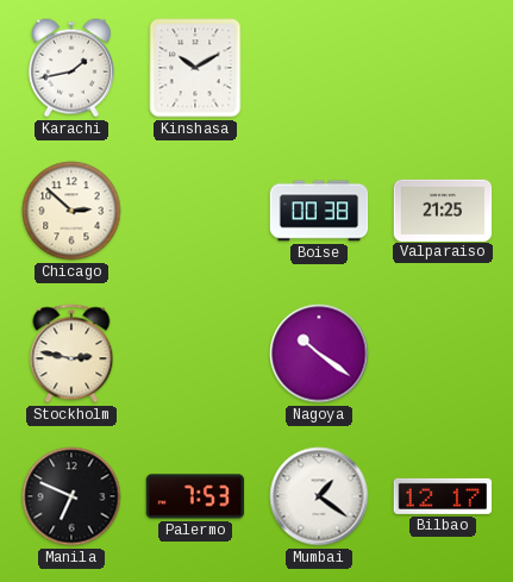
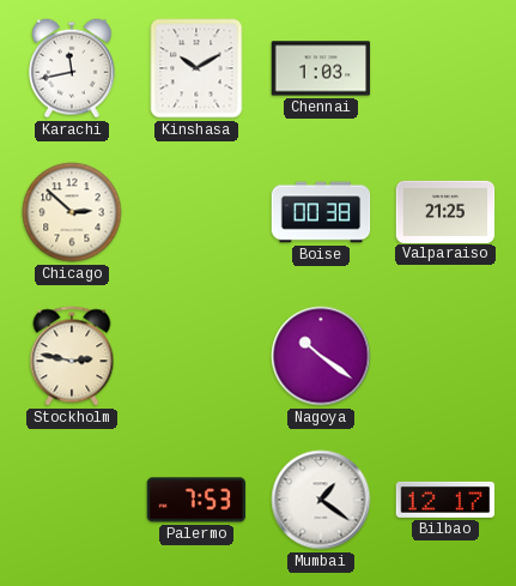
Karachi: 1:43 -> 11:43
Chennai: none -> 1:03
Manila: 6:49 -> none
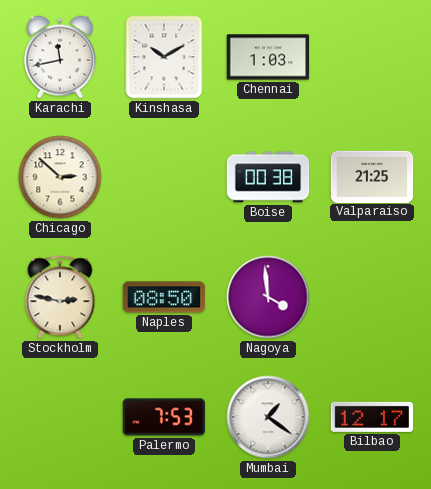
Naples: none -> 08:50
Nagoya: 10:21 -> 3:59
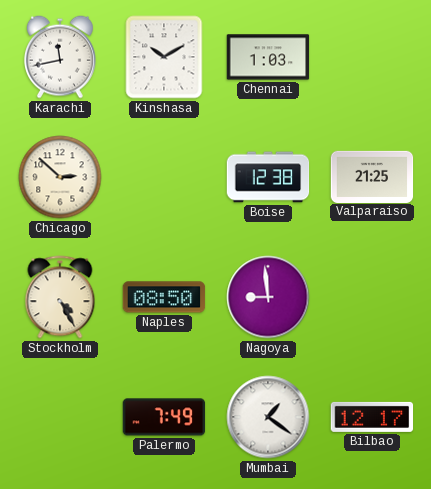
Boise: 00:38 -> 12:38
Stockholm: 2:47 -> 4:25
Nagoya: 3:59 -> 8:59
Palermo: 7:53 -> 7:49
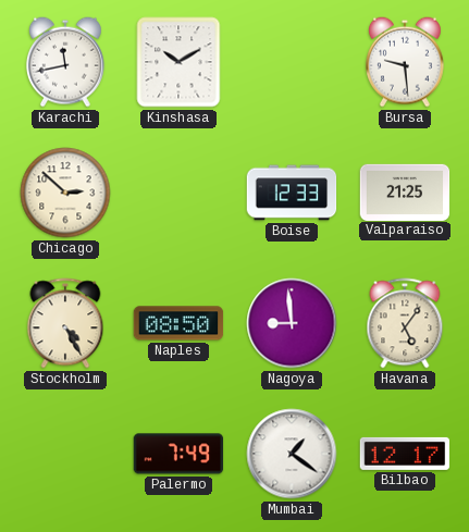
Chennai: 1:03 -> none
Bursa: none -> 9:29
Boise: 12:38 -> 12:33
Havana: none -> 5:06
